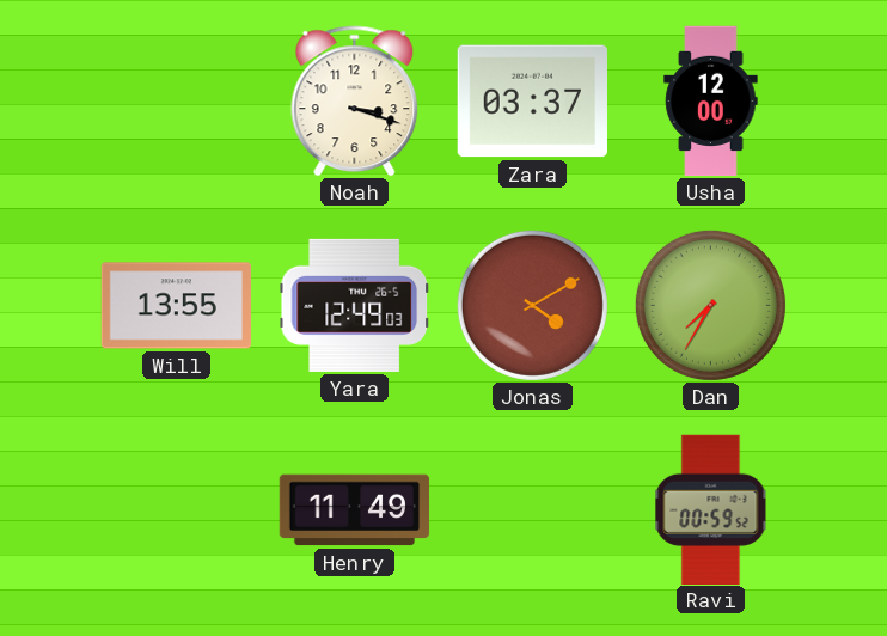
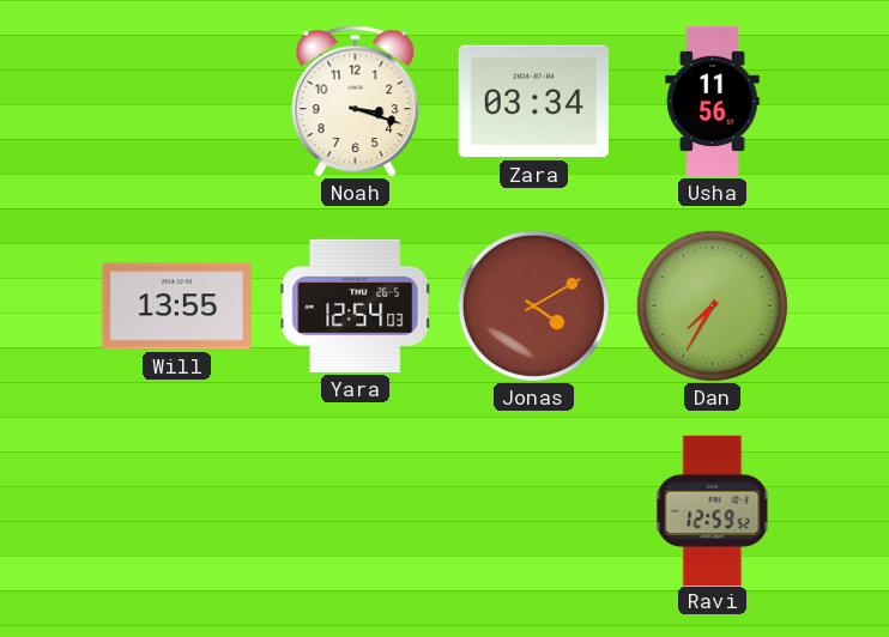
Zara: 03:37 -> 03:34
Usha: 12:00 -> 11:56
Yara: 12:49 -> 12:54
Henry: 11:49 -> none
Ravi: 00:59 -> 12:59
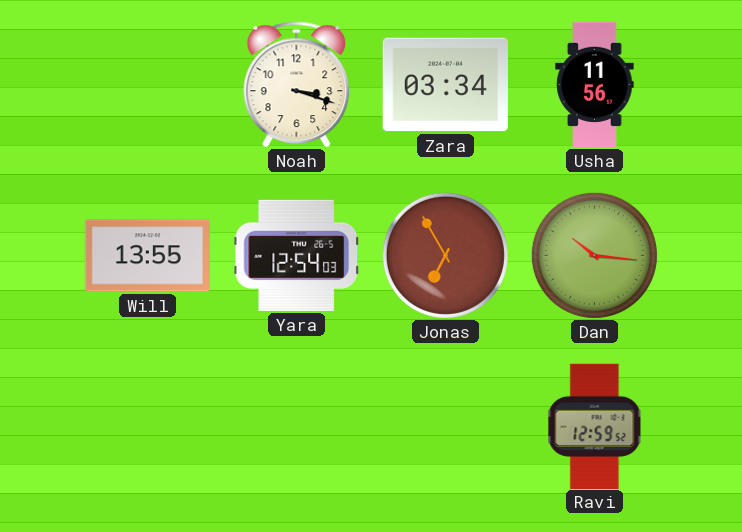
Jonas: 4:10 -> 6:55
Dan: 7:35 -> 10:16
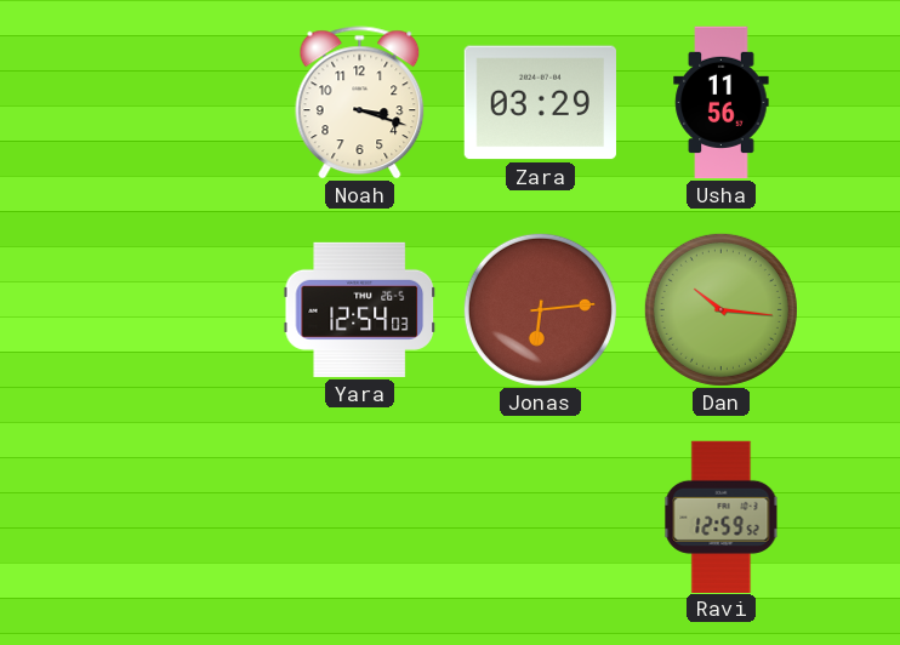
Zara: 03:34 -> 03:29
Will: 13:55 -> none
Jonas: 6:55 -> 6:14
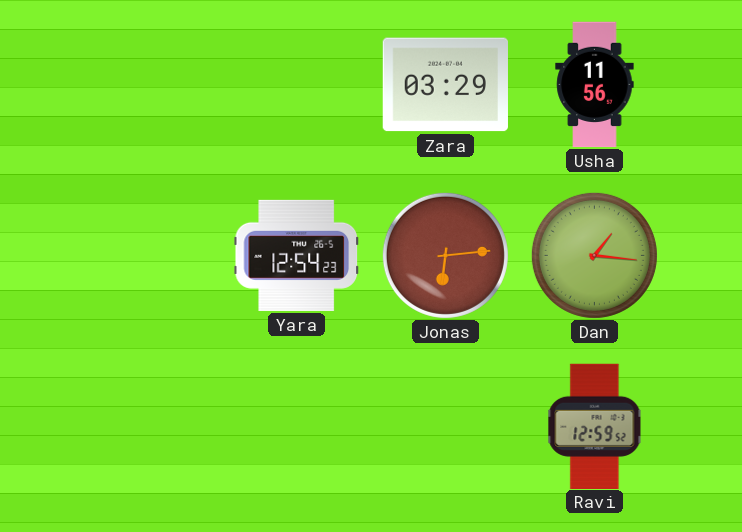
Noah: 3:18 -> none
Yara: 12:54:03 -> 12:54:23
Dan: 10:16 -> 1:16
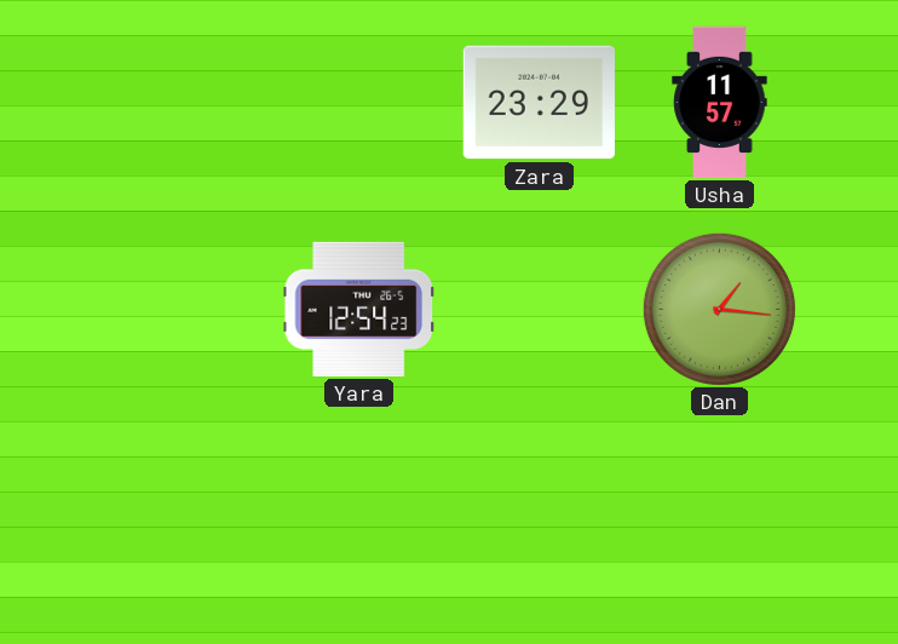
Zara: 03:29 -> 23:29
Usha: 11:56 -> 11:57
Jonas: 6:14 -> none
Ravi: 12:59 -> none
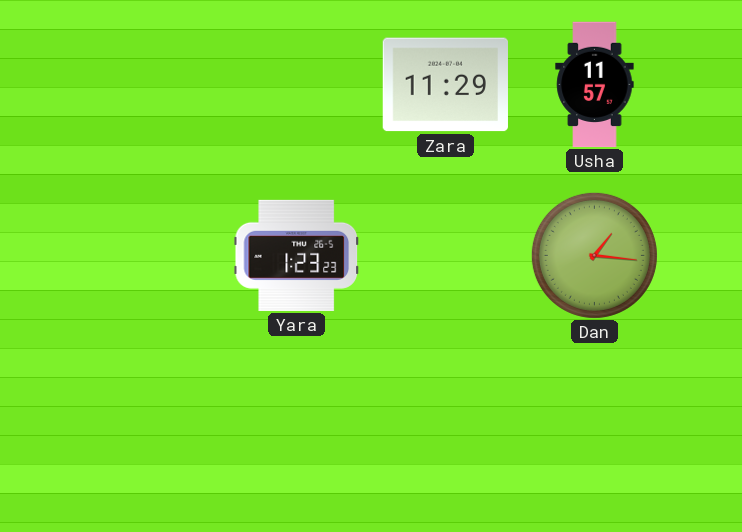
Zara: 23:29 -> 11:29
Yara: 12:54 -> 1:23
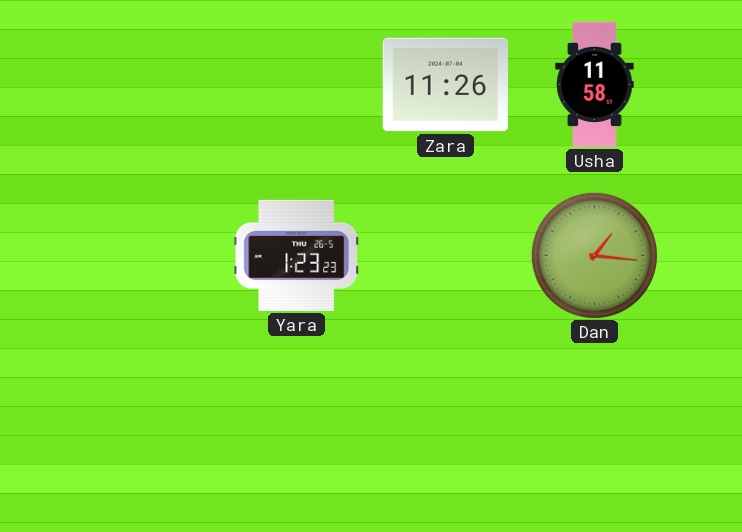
Zara: 11:29 -> 11:26
Usha: 11:57 -> 11:58
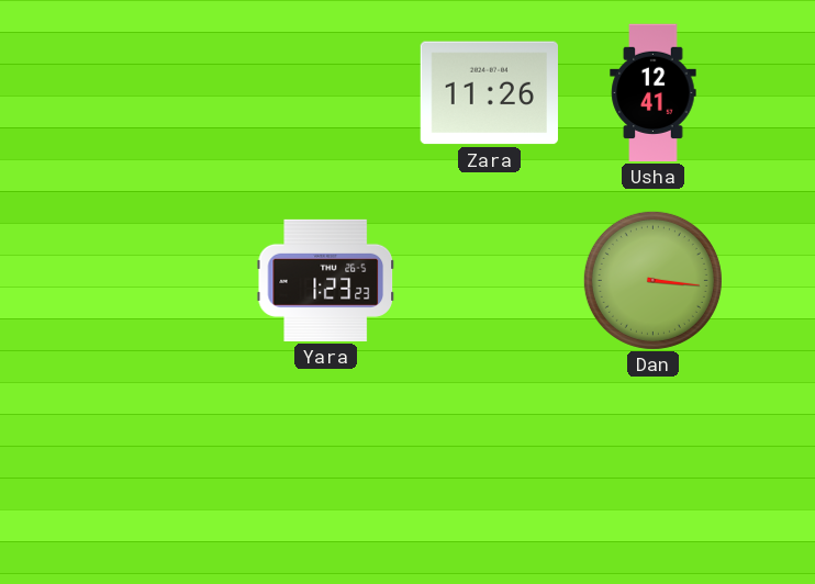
Usha: 11:58 -> 12:41
Dan: 1:16 -> 3:16
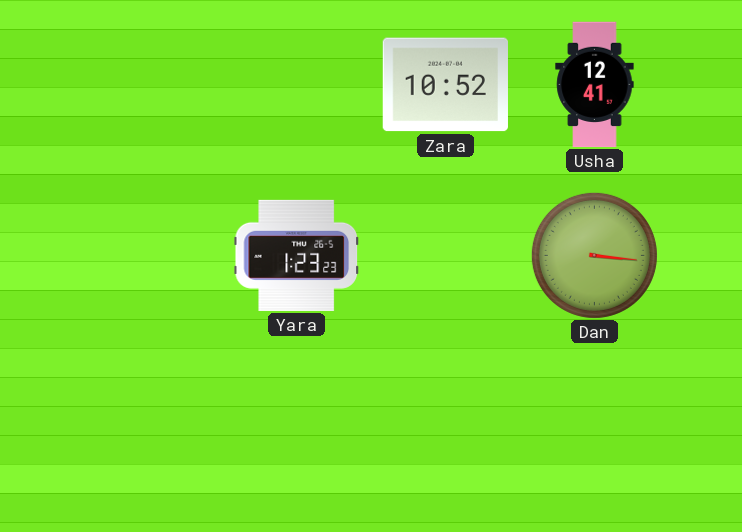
Zara: 11:26 -> 10:52
